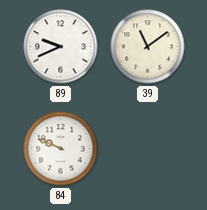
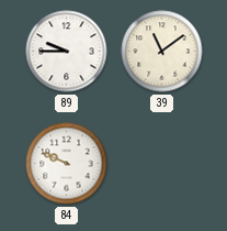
89: 9:41 -> 9:45
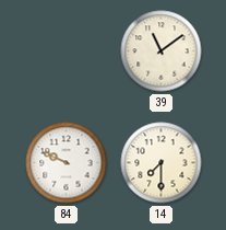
89: 9:45 -> none
14: none -> 7:30
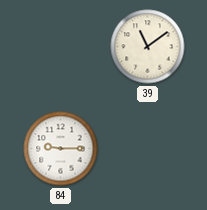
84: 9:49 -> 9:15
14: 7:30 -> none
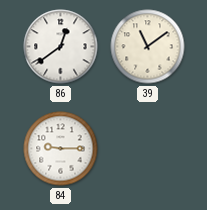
86: none -> 12:39
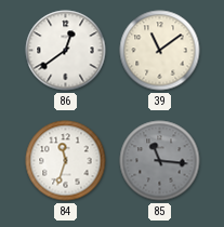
84: 9:15 -> 11:33
85: none -> 11:16
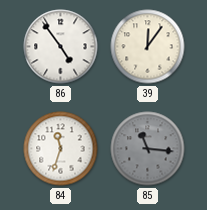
86: 12:39 -> 4:54
39: 11:09 -> 12:06
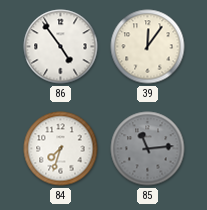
84: 11:33 -> 7:33
85: 11:16 -> 11:14
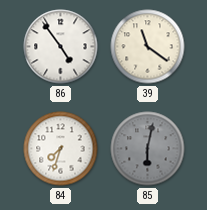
39: 12:06 -> 11:21
85: 11:14 -> 6:02
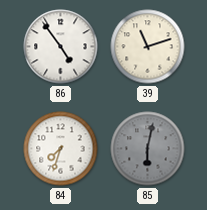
39: 11:21 -> 11:12
